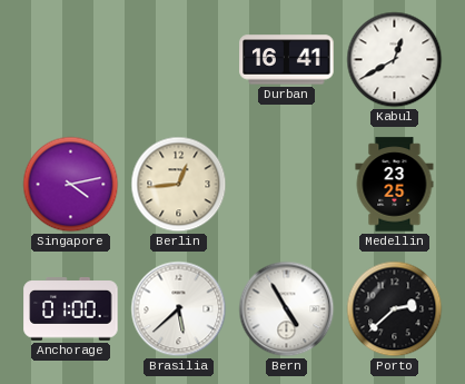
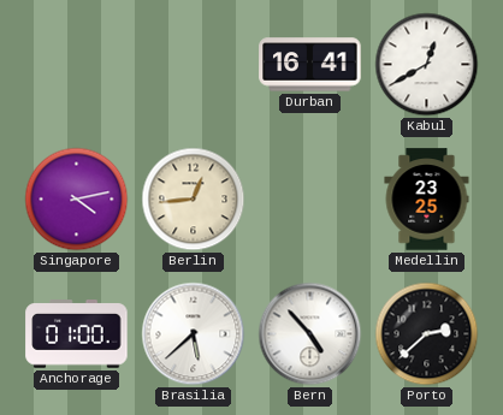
Bern: 4:55 -> 4:53
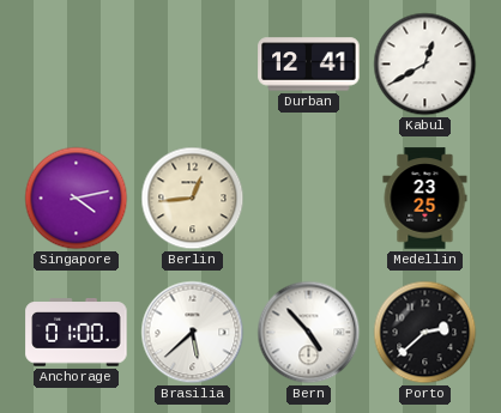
Durban: 16:41 -> 12:41
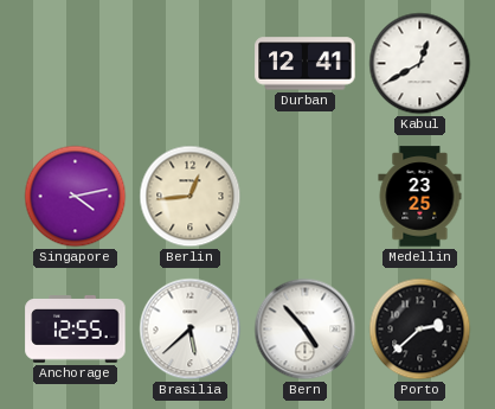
Anchorage: 01:00 -> 12:55
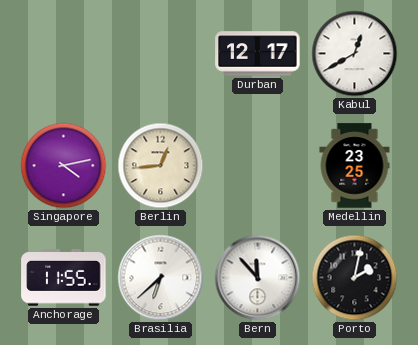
Durban: 12:41 -> 12:17
Anchorage: 12:55 -> 11:55
Brasilia: 5:38 -> 6:38
Bern: 4:53 -> 11:53
Porto: 2:38 -> 2:02
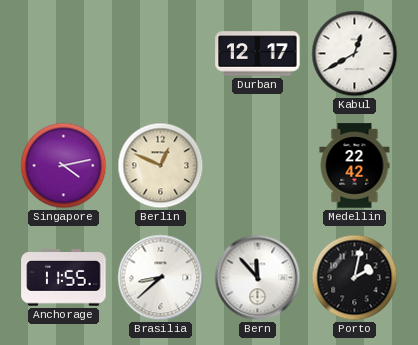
Berlin: 12:44 -> 12:49
Medellin: 23:25 -> 22:42
Brasilia: 6:38 -> 8:38
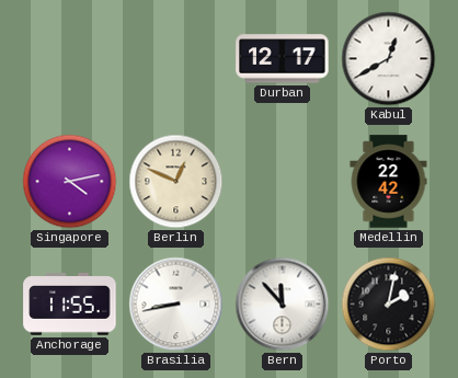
Brasilia: 8:38 -> 8:43
